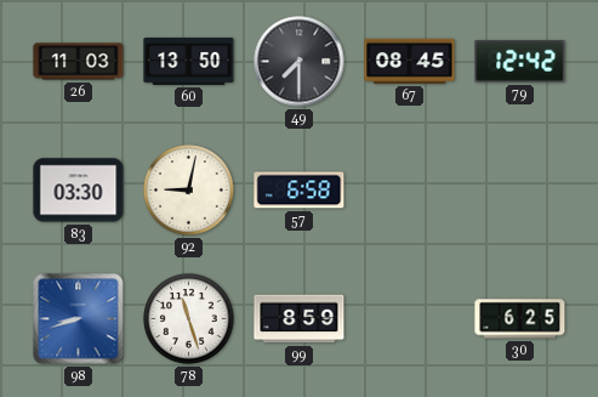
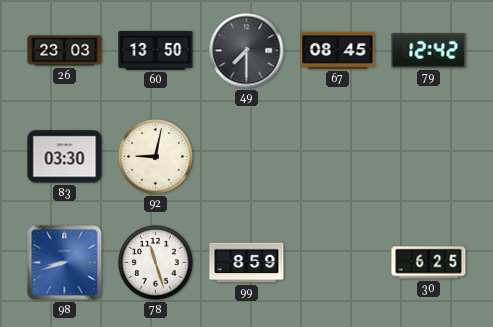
26: 11:03 -> 23:03
57: 6:58 -> none
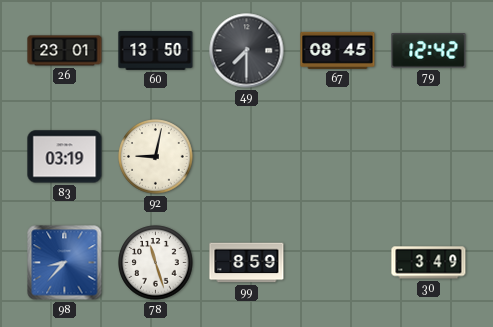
26: 23:03 -> 23:01
83: 03:30 -> 03:19
98: 8:42 -> 8:37
30: 6:25 -> 3:49
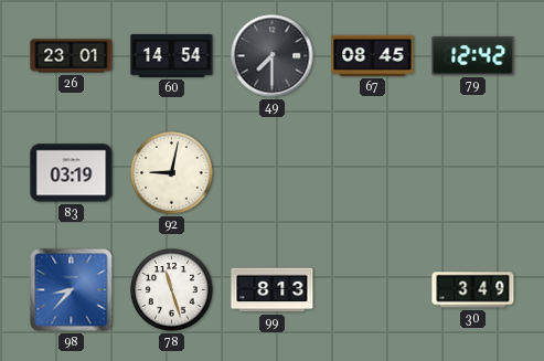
60: 13:50 -> 14:54
99: 8:59 -> 8:13
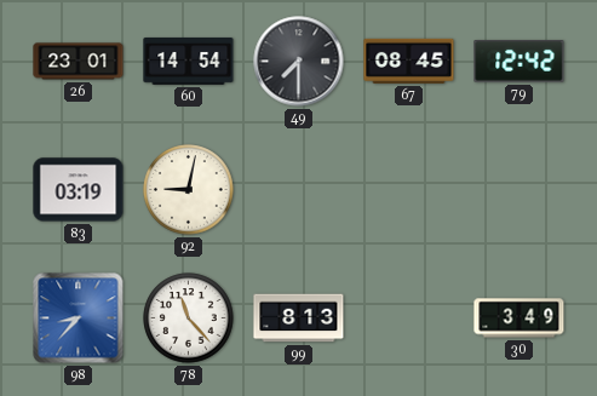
78: 11:27 -> 11:23
